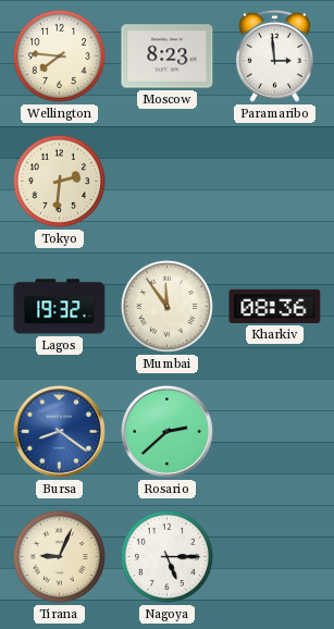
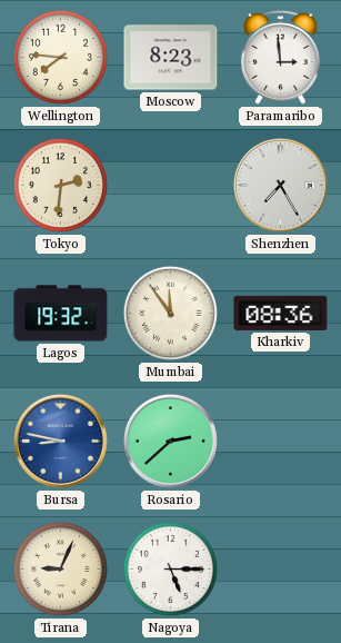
Shenzhen: none -> 7:25
Bursa: 8:21 -> 8:47
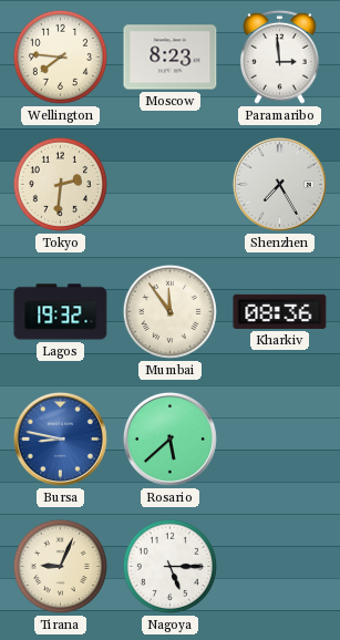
Rosario: 2:38 -> 5:38
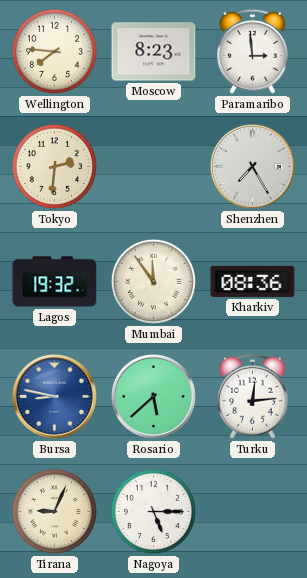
Turku: none -> 12:14
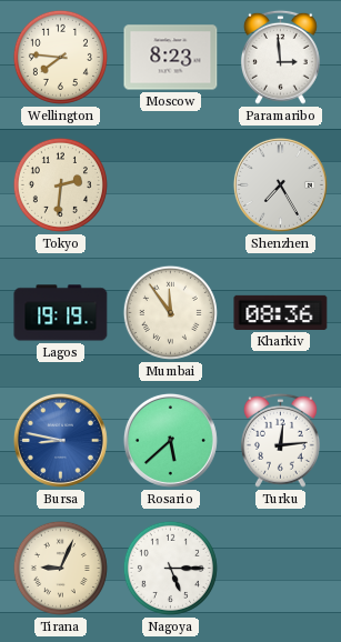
Lagos: 19:32 -> 19:19
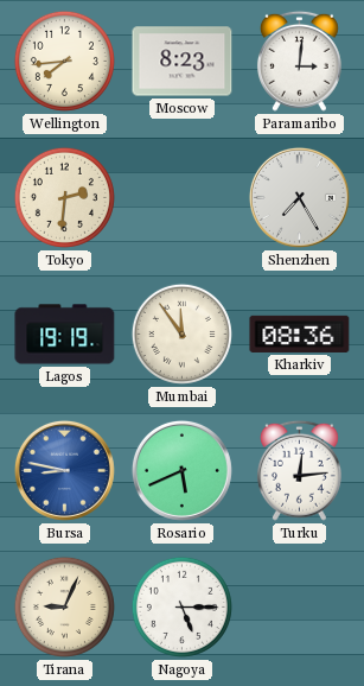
Wellington: 7:46 -> 7:44
Paramaribo: 2:59 -> 3:01
Rosario: 5:38 -> 5:41
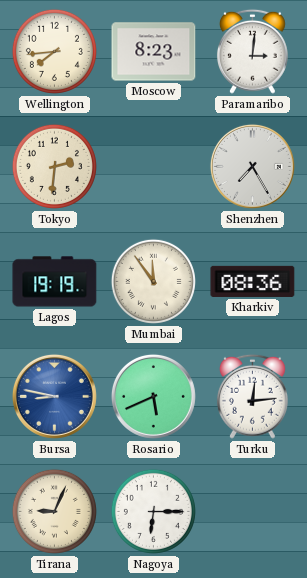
Nagoya: 5:15 -> 6:15
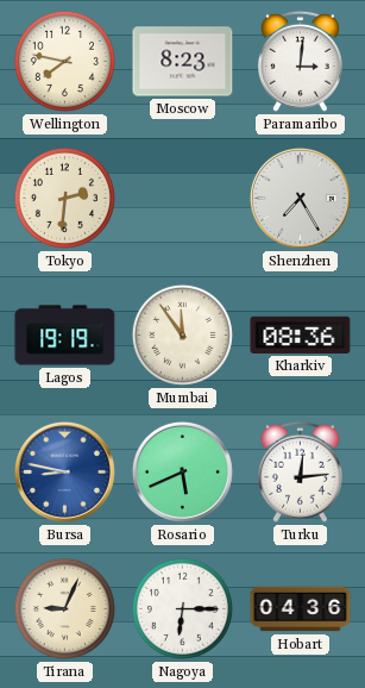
Wellington: 7:44 -> 7:47
Hobart: none -> 04:36
